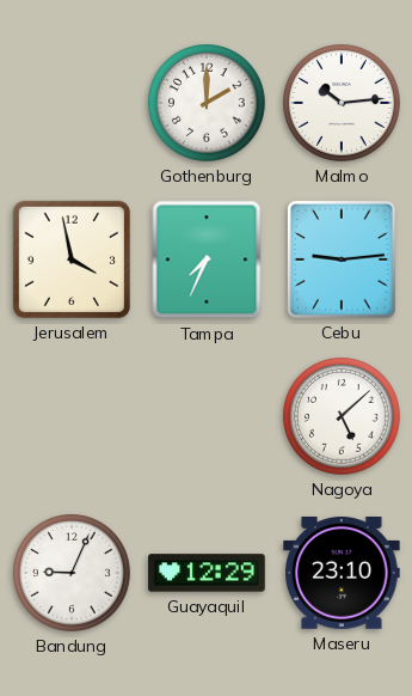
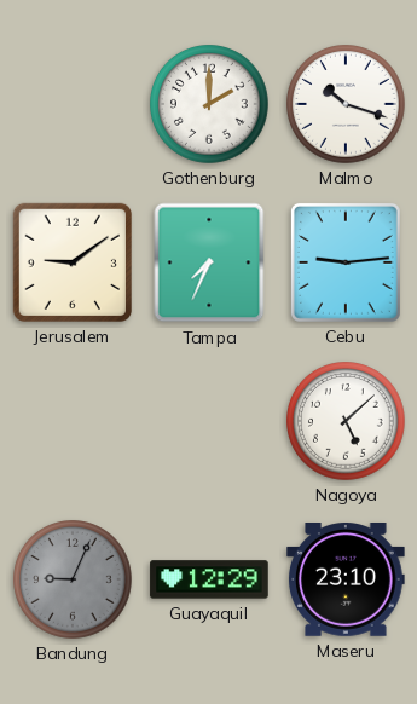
Malmo: 10:14 -> 10:18
Jerusalem: 3:58 -> 9:09
Bandung dial: white -> grey
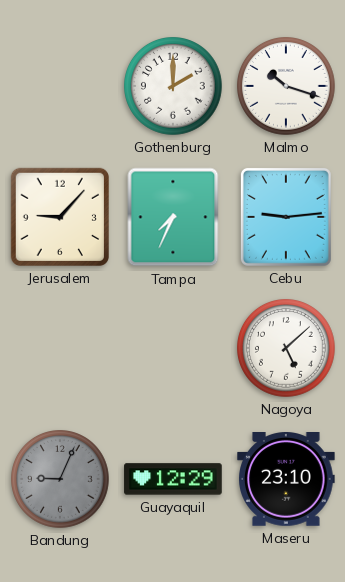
Jerusalem: 9:09 -> 9:07
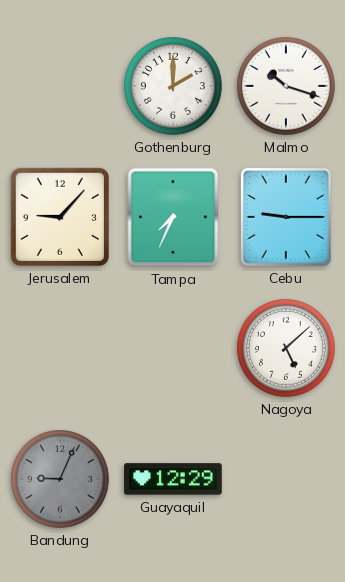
Cebu: 9:14 -> 9:15
Maseru: 23:10 -> none
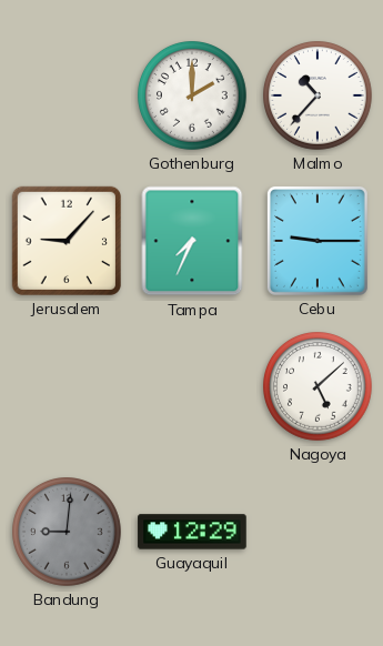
Malmo: 10:18 -> 10:37
Bandung: 9:04 -> 9:01
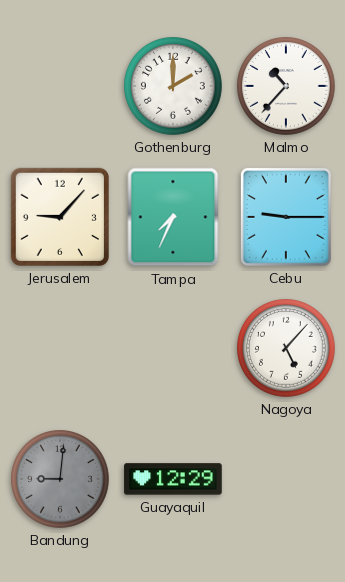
Nagoya: 5:08 -> 5:07
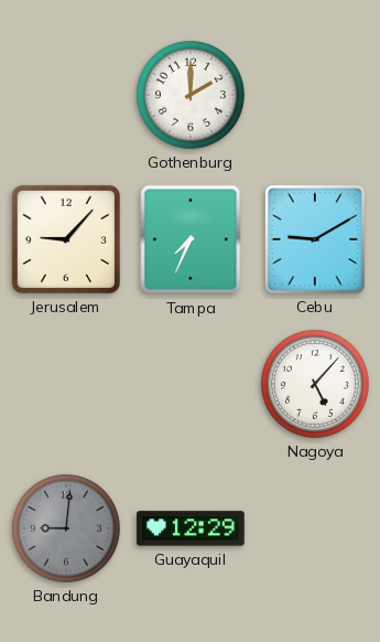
Malmo: 10:37 -> none
Cebu: 9:15 -> 9:10
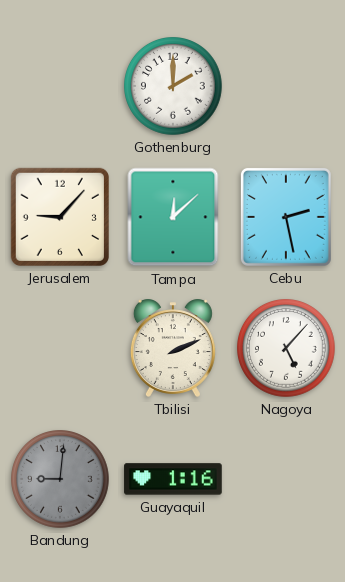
Tampa: 7:34 -> 12:08
Cebu: 9:10 -> 2:28
Tbilisi: none -> 2:11
Guayaquil: 12:29 -> 1:16
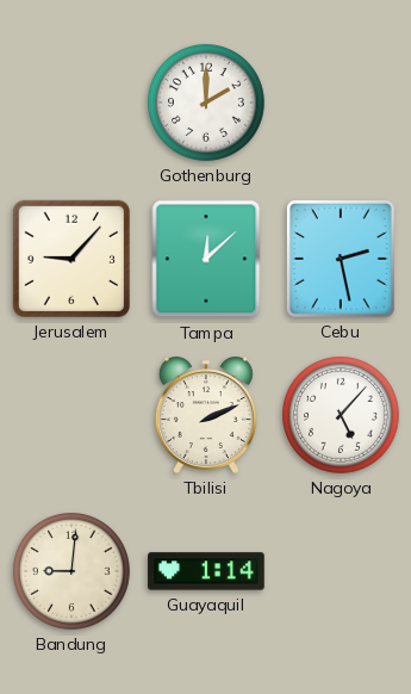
Bandung dial: grey -> cream
Guayaquil: 1:16 -> 1:14
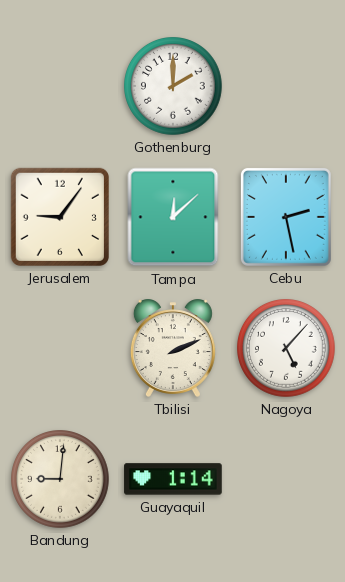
Jerusalem: 9:07 -> 9:06
